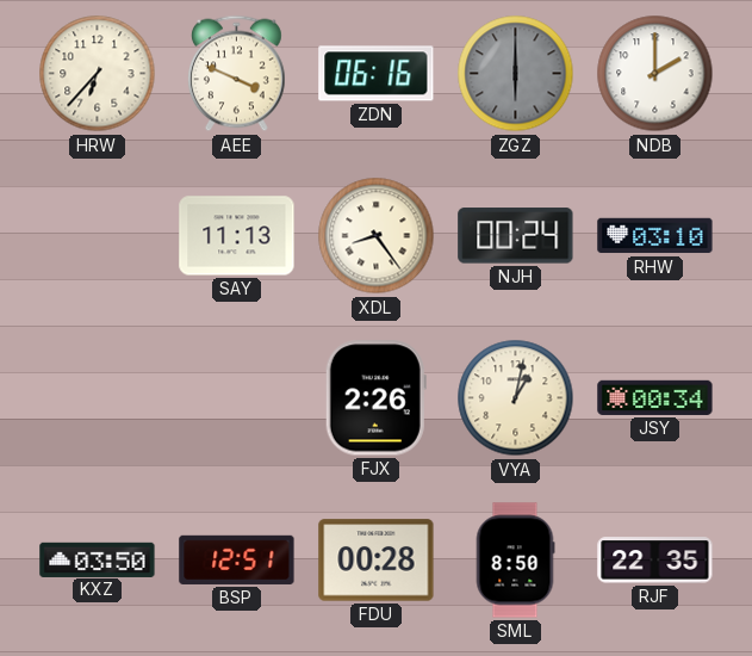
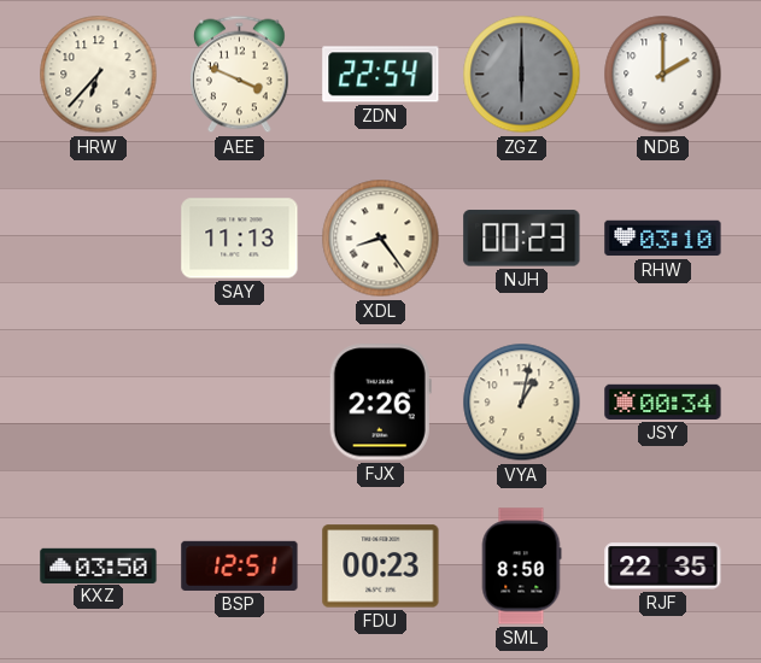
ZDN: 06:16 -> 22:54
NJH: 00:24 -> 00:23
FDU: 00:28 -> 00:23
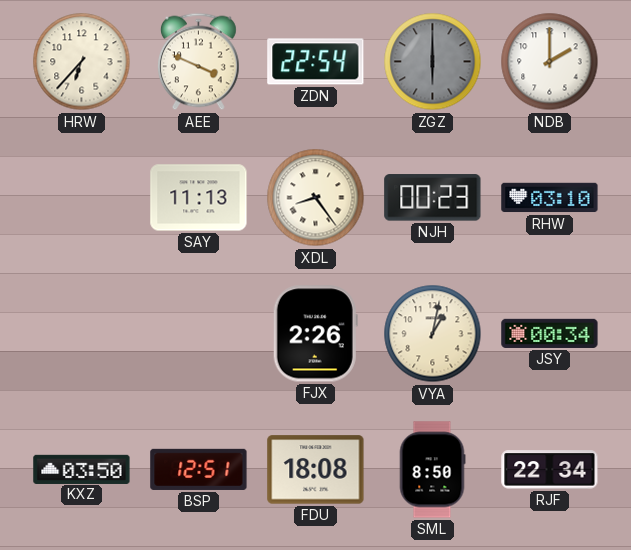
FDU: 00:23 -> 18:08
RJF: 22:35 -> 22:34
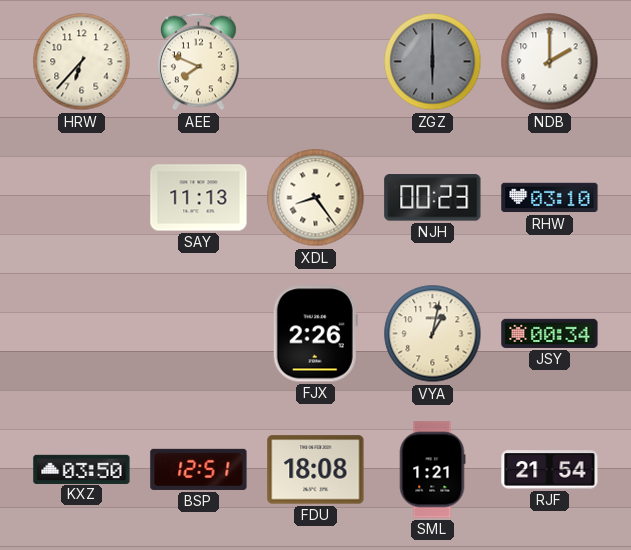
AEE: 3:49 -> 7:49
ZDN: 22:54 -> none
SML: 8:50 -> 1:21
RJF: 22:34 -> 21:54
